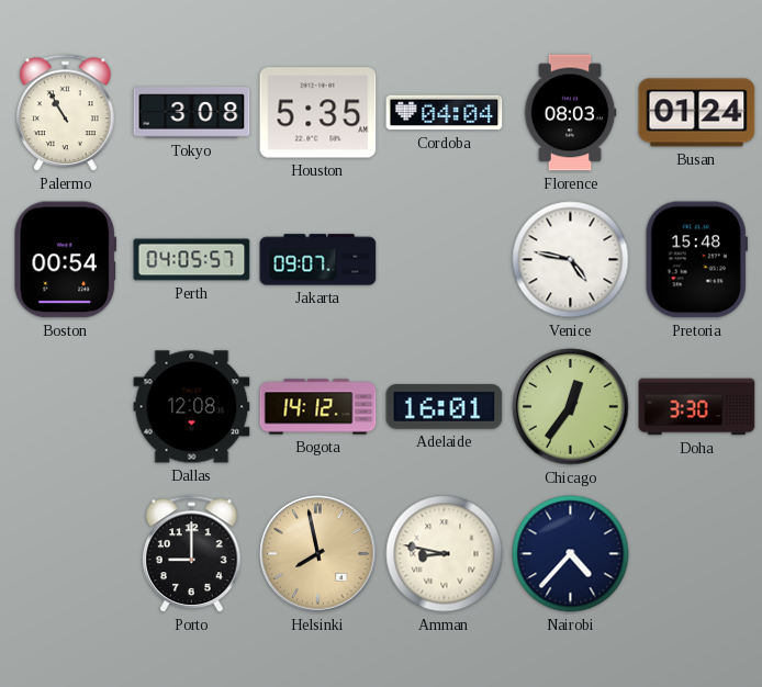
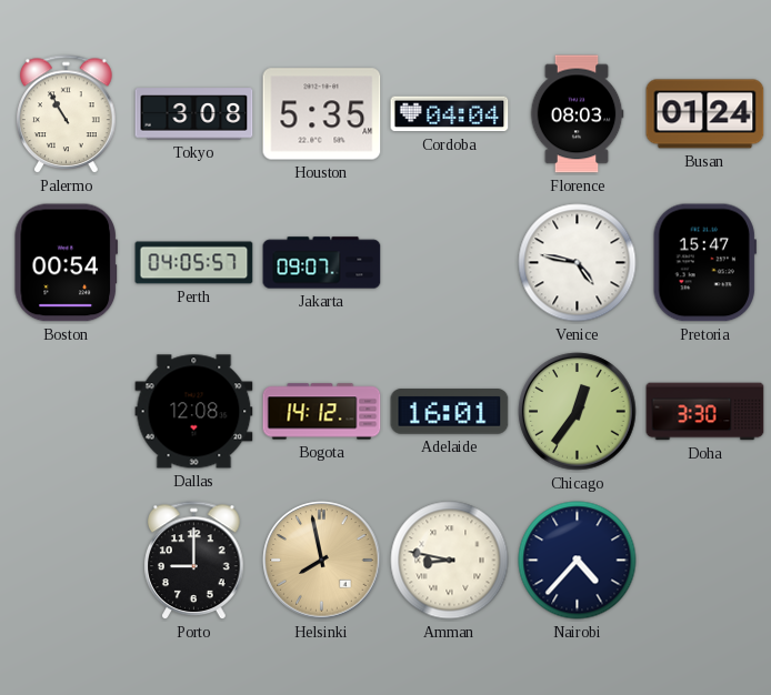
Pretoria: 15:48 -> 15:47
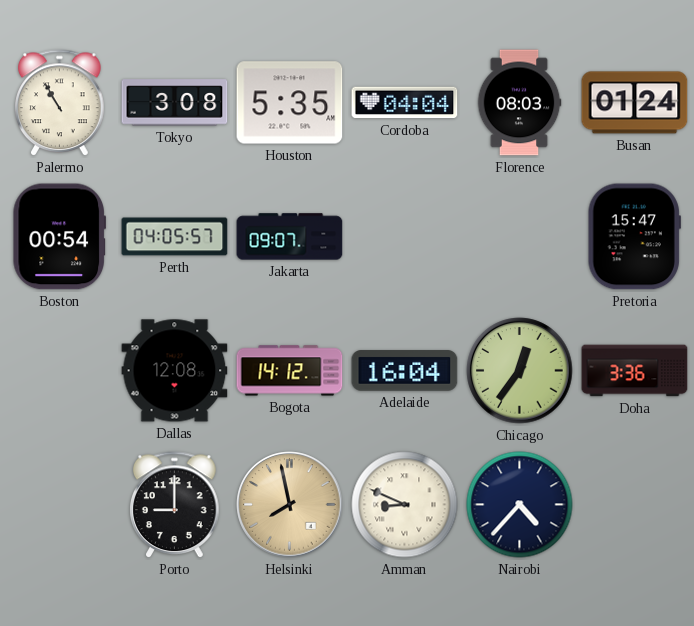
Venice: 4:47 -> none
Adelaide: 16:01 -> 16:04
Doha: 3:30 -> 3:36
Amman: 8:47 -> 8:49
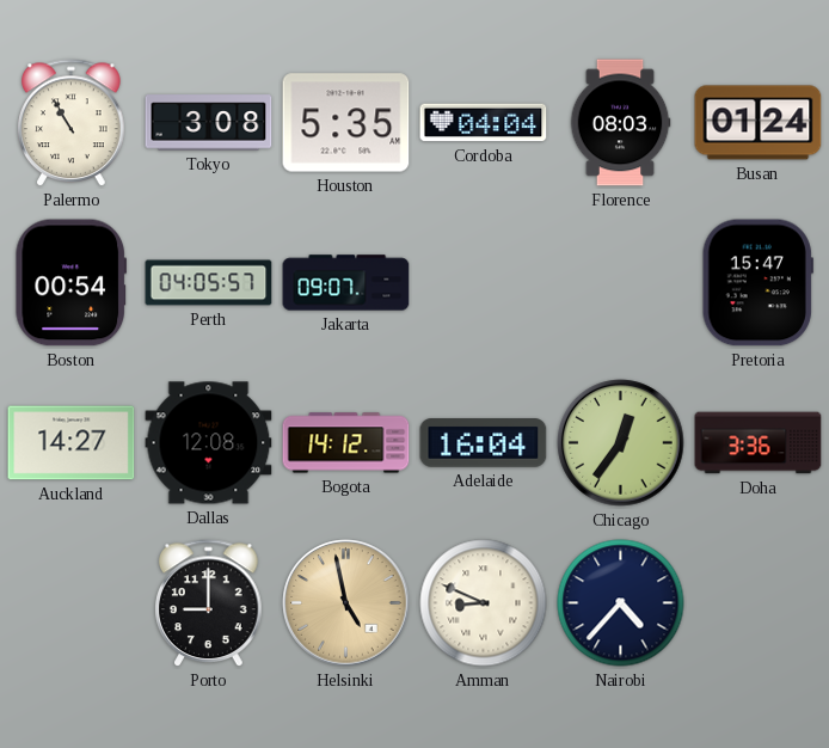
Auckland: none -> 14:27
Helsinki: 7:58 -> 4:58
